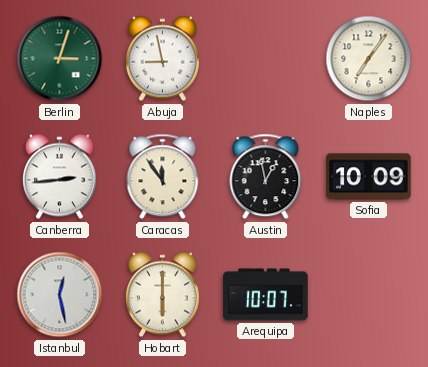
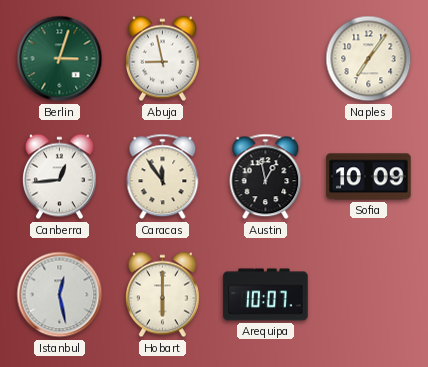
Canberra: 2:44 -> 12:44
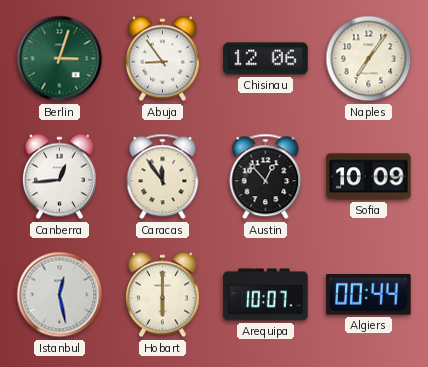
Abuja: 8:58 -> 8:54
Chisinau: none -> 12:06
Austin: 12:58 -> 12:53
Algiers: none -> 00:44
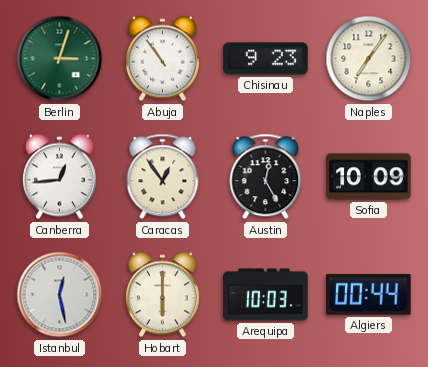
Abuja: 8:54 -> 10:54
Chisinau: 12:06 -> 9:23
Caracas: 11:54 -> 12:54
Austin: 12:53 -> 12:25
Arequipa: 10:07 -> 10:03
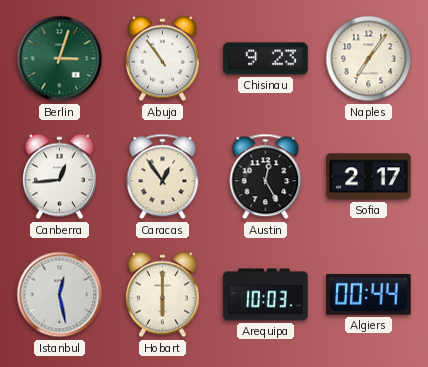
Sofia: 10:09 -> 2:17
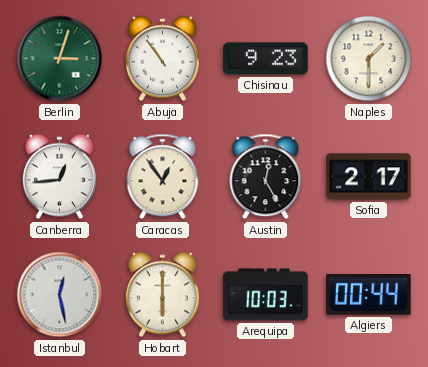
Naples: 7:06 -> 1:30
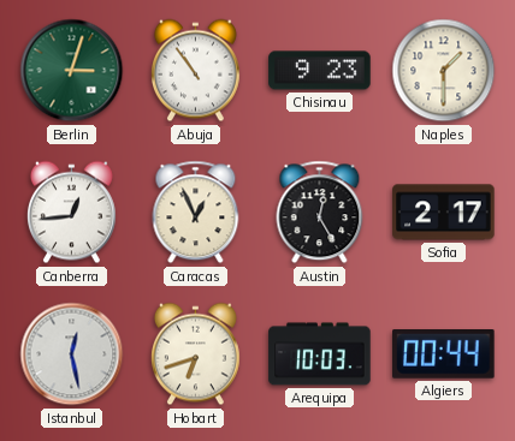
Caracas: 12:54 -> 12:56
Hobart: 6:00 -> 6:42
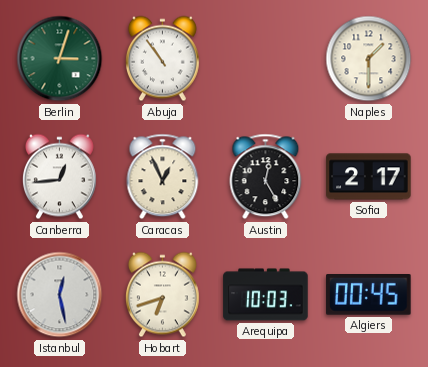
Chisinau: 9:23 -> none
Algiers: 00:44 -> 00:45
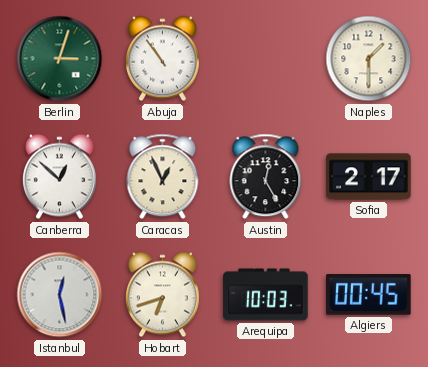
Canberra: 12:44 -> 12:52
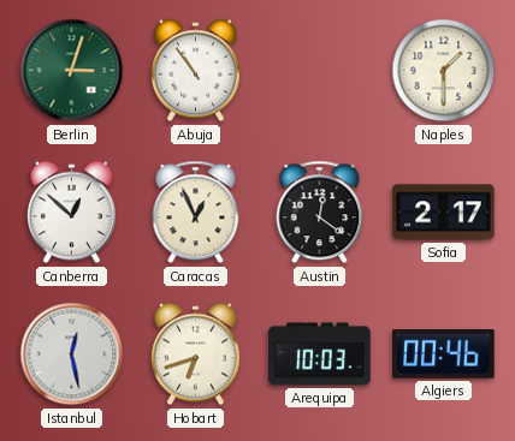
Austin: 12:25 -> 12:21
Algiers: 00:45 -> 00:46
